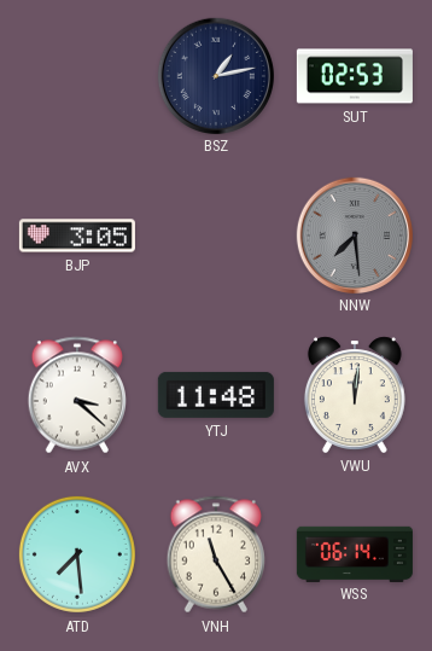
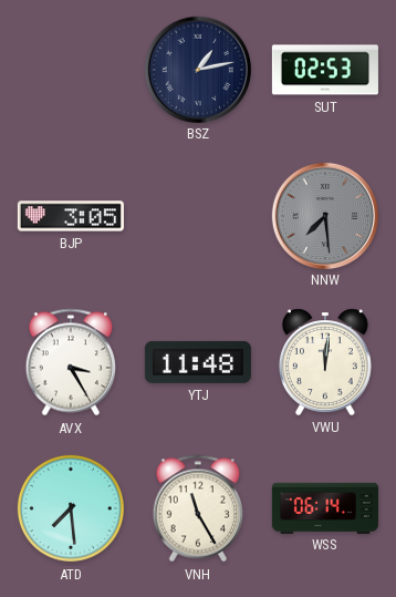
AVX: 3:22 -> 3:25
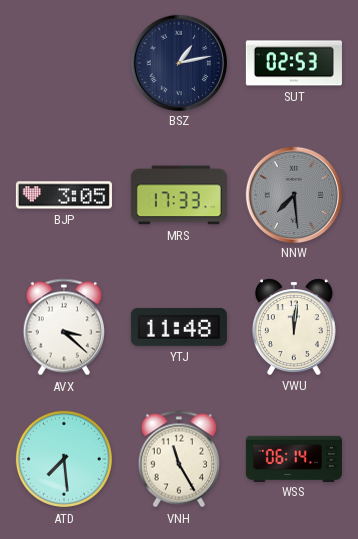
MRS: none -> 17:33
AVX: 3:25 -> 3:22
